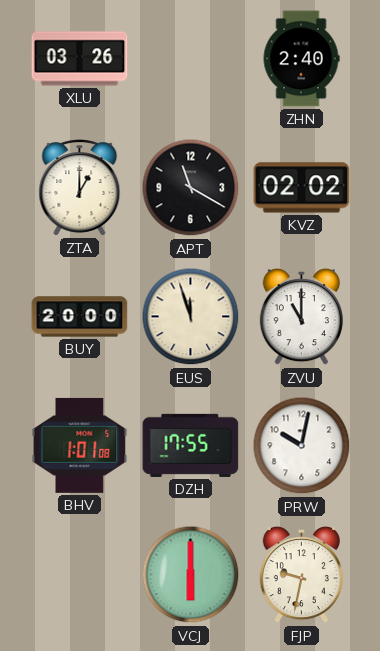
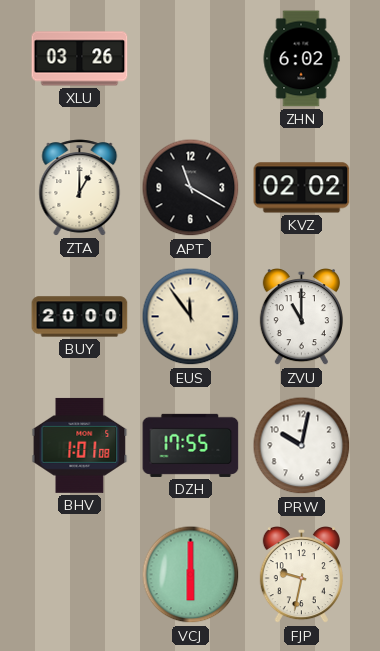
ZHN: 2:40 -> 6:02
EUS: 11:57 -> 11:54
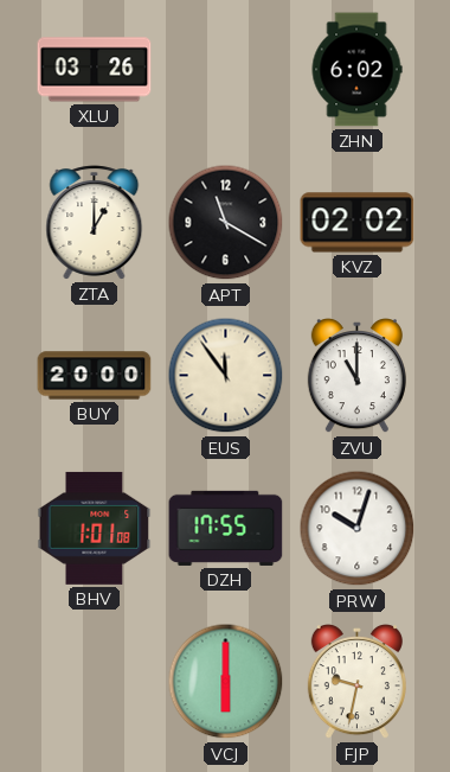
PRW: 10:02 -> 10:03
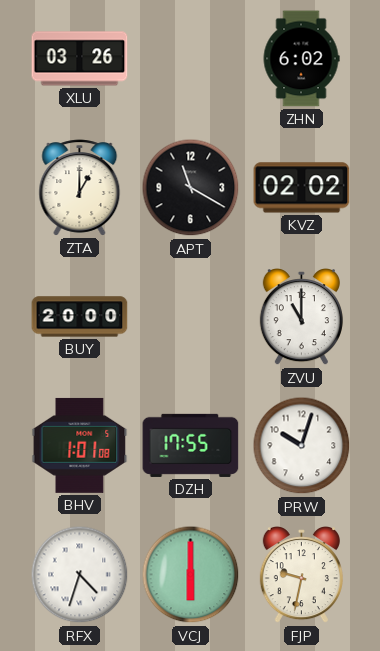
EUS: 11:54 -> none
RFX: none -> 4:33
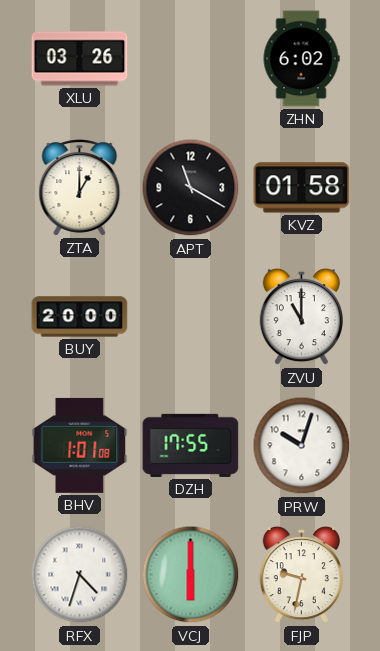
KVZ: 02:02 -> 01:58
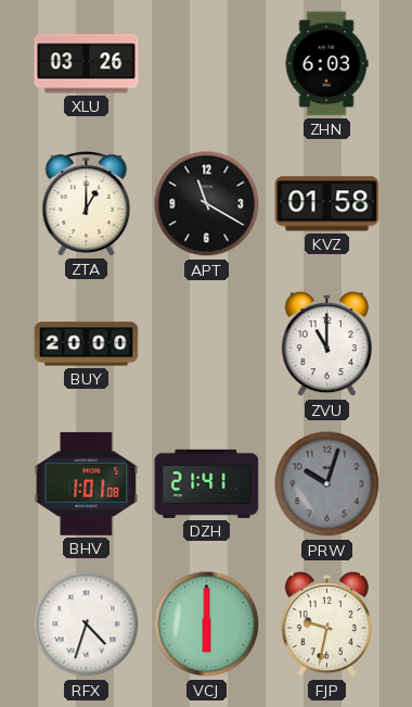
ZHN: 6:02 -> 6:03
DZH: 17:55 -> 21:41
PRW dial: white -> grey
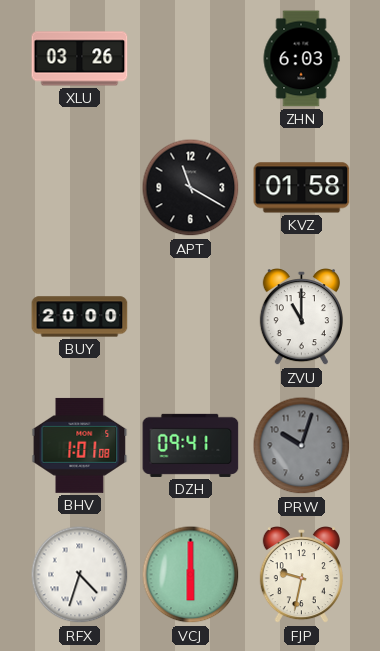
ZTA: 1:00 -> none
DZH: 21:41 -> 09:41
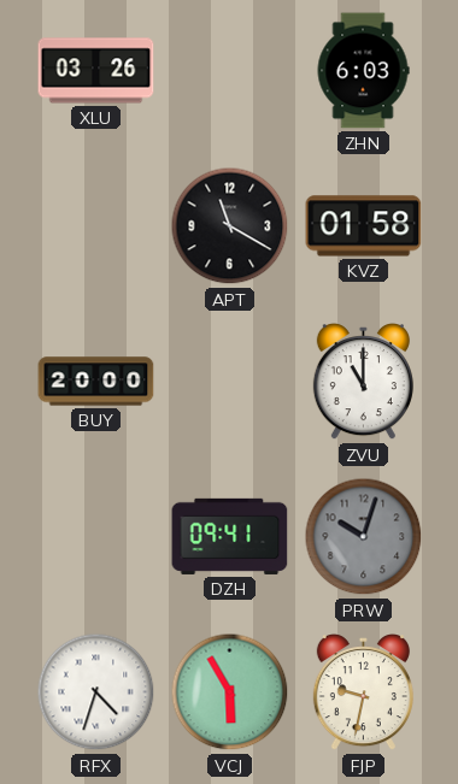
BHV: 1:01 -> none
VCJ: 6:00 -> 5:55
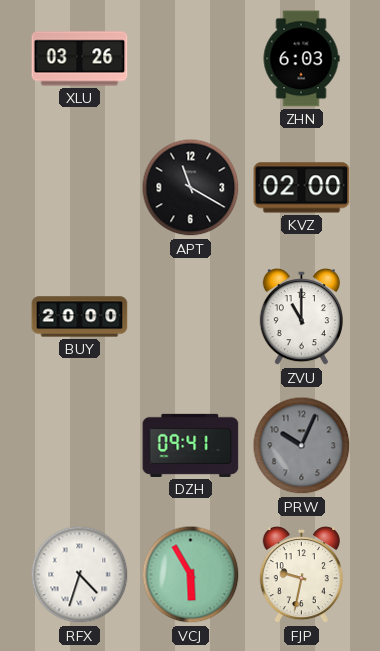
KVZ: 01:58 -> 02:00
PRW: 10:03 -> 10:04
